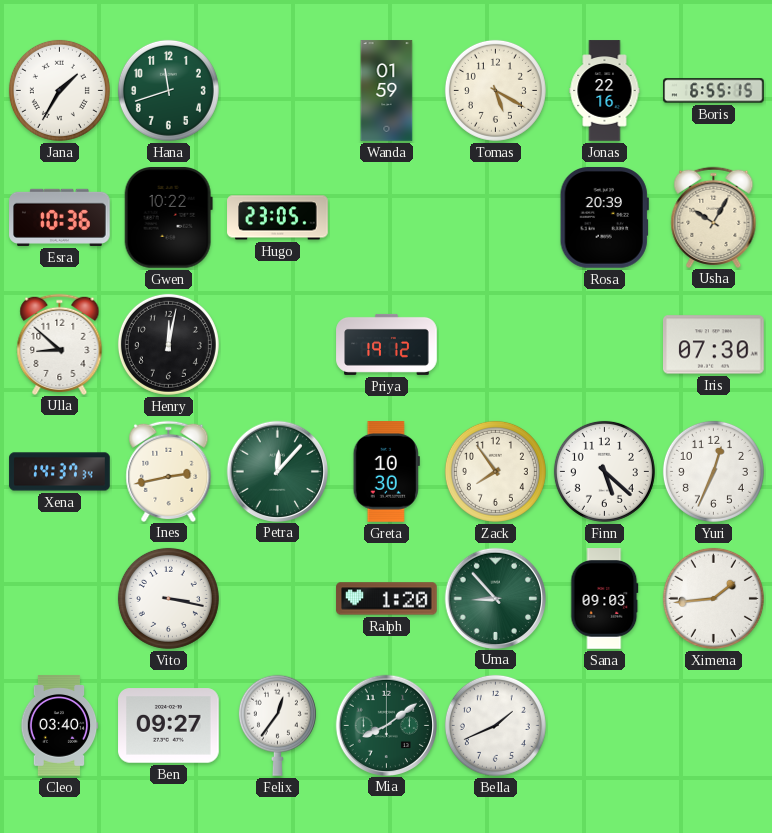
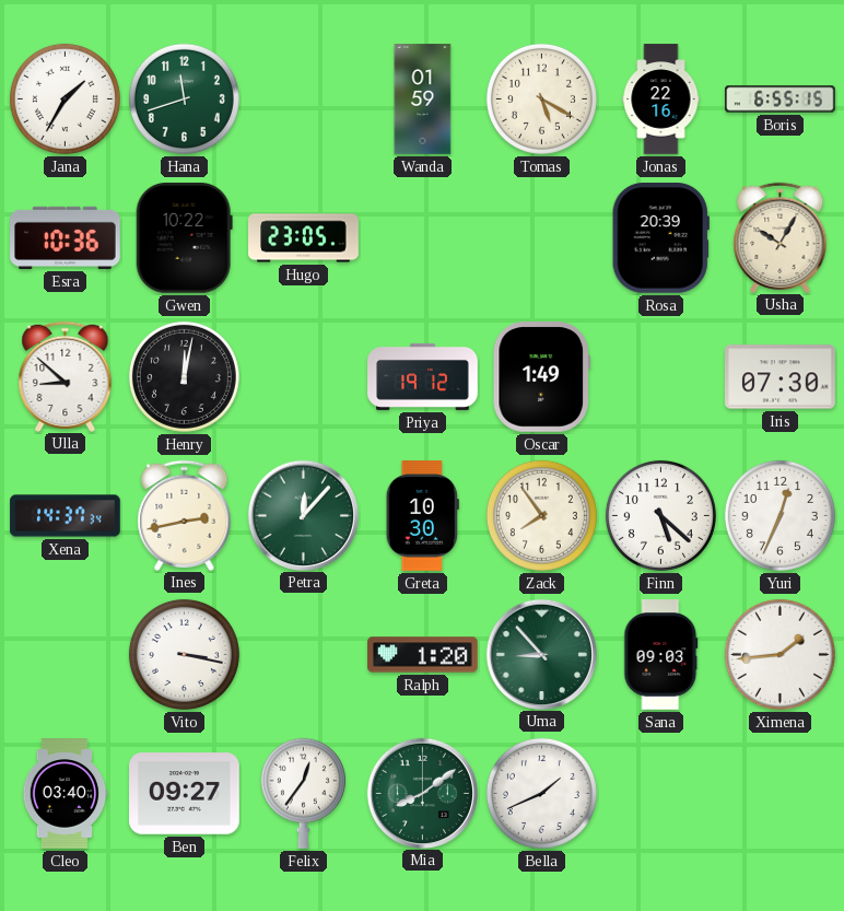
Oscar: none -> 1:49
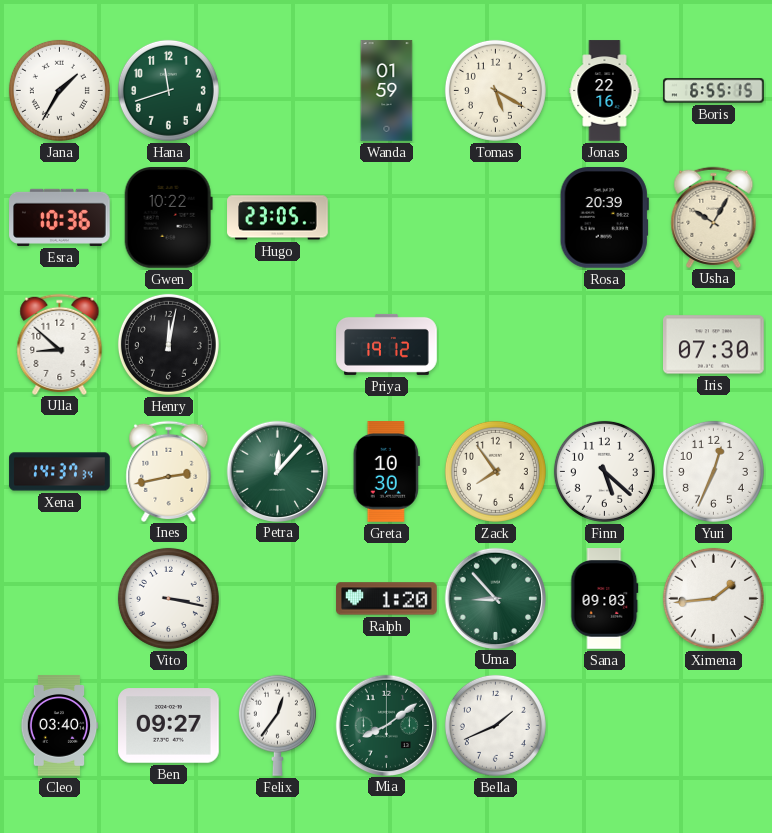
Oscar: 1:49 -> none
